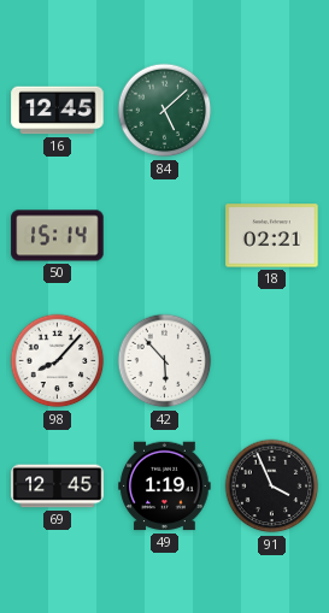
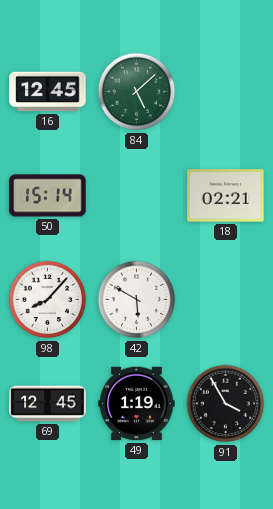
42: 5:53 -> 5:50
91: 3:56 -> 3:55
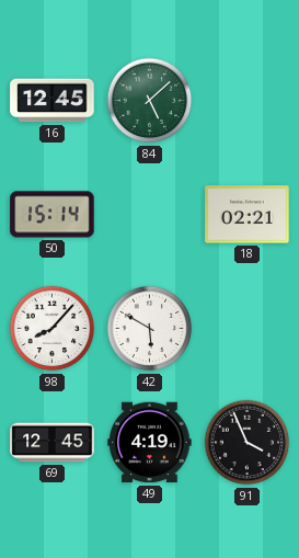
49: 1:19 -> 4:19
91: 3:55 -> 3:56
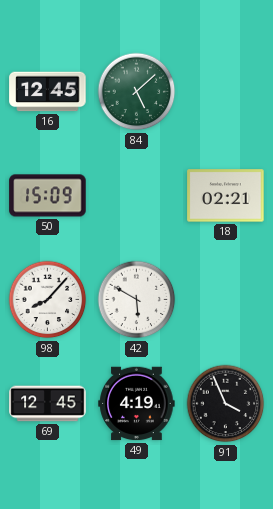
50: 15:14 -> 15:09
